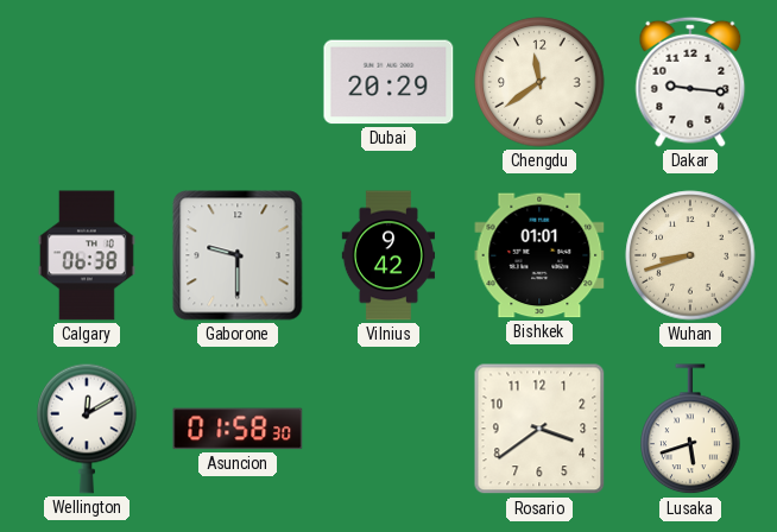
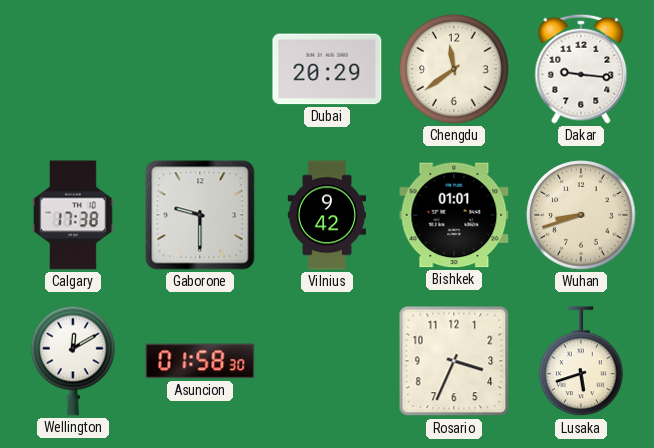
Calgary: 06:38 -> 17:38
Rosario: 3:39 -> 3:34
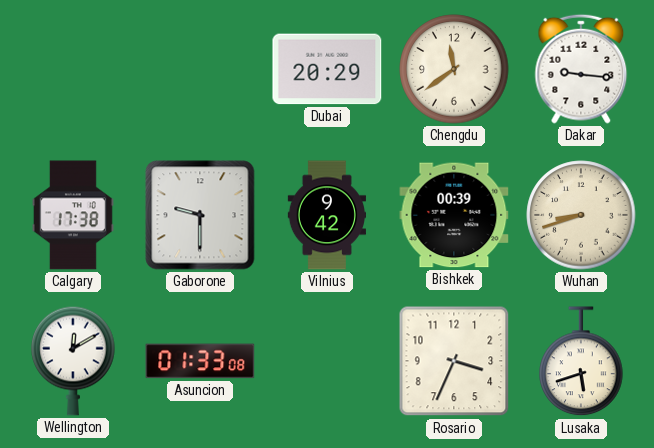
Bishkek: 01:01 -> 00:39
Asuncion: 01:58 -> 01:33
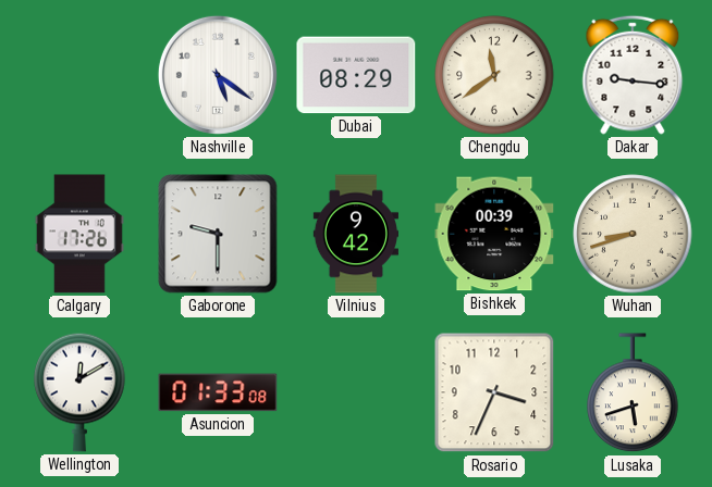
Nashville: none -> 5:21
Dubai: 20:29 -> 08:29
Calgary: 17:38 -> 17:26
